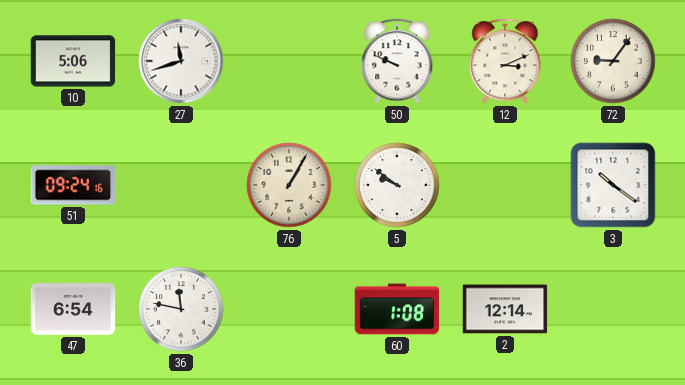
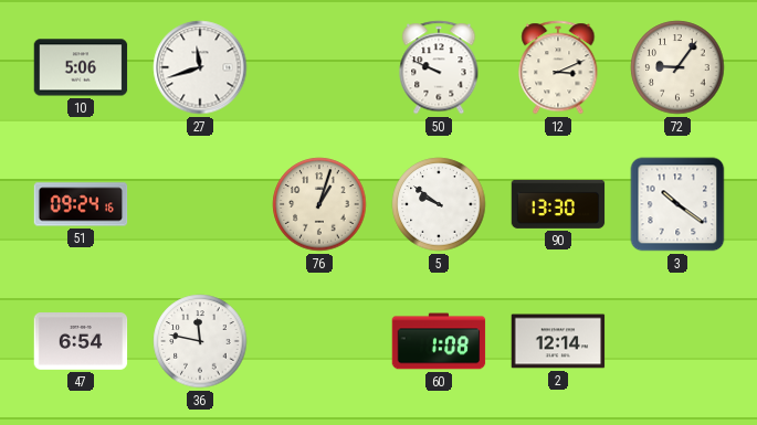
76: 1:05 -> 1:03
90: none -> 13:30
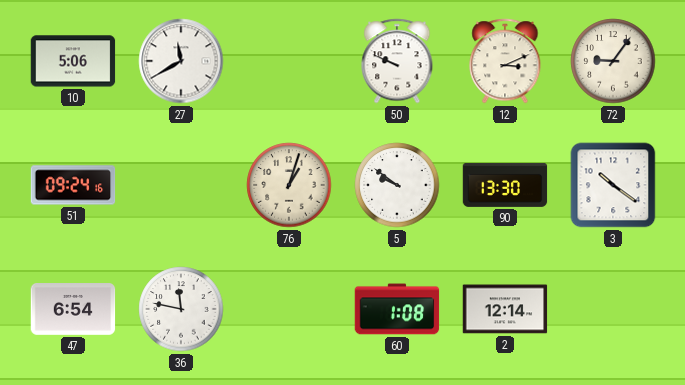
27: 11:42 -> 11:40
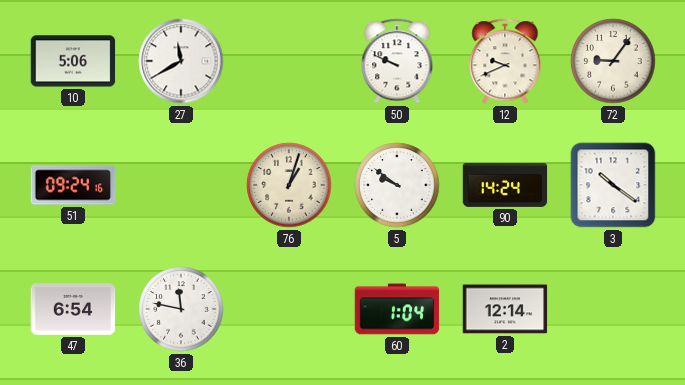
12: 3:11 -> 9:41
90: 13:30 -> 14:24
60: 1:08 -> 1:04
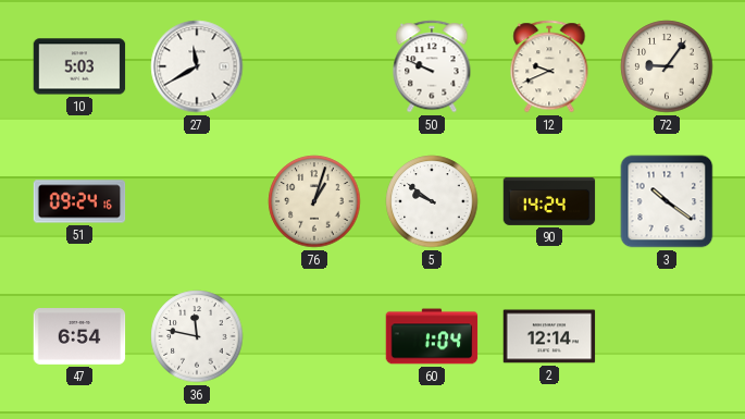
10: 5:06 -> 5:03
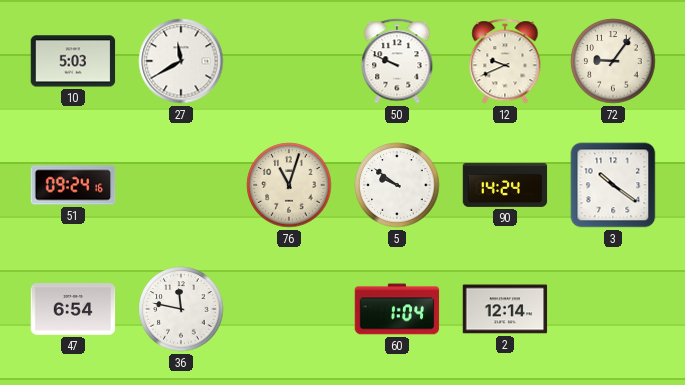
76: 1:03 -> 11:03
